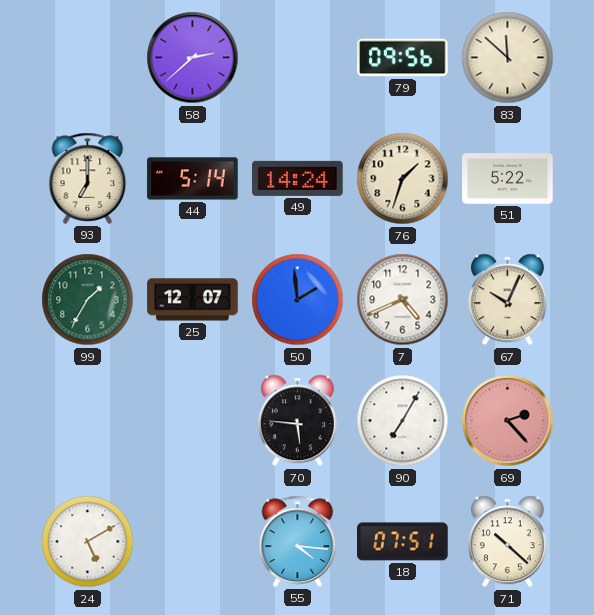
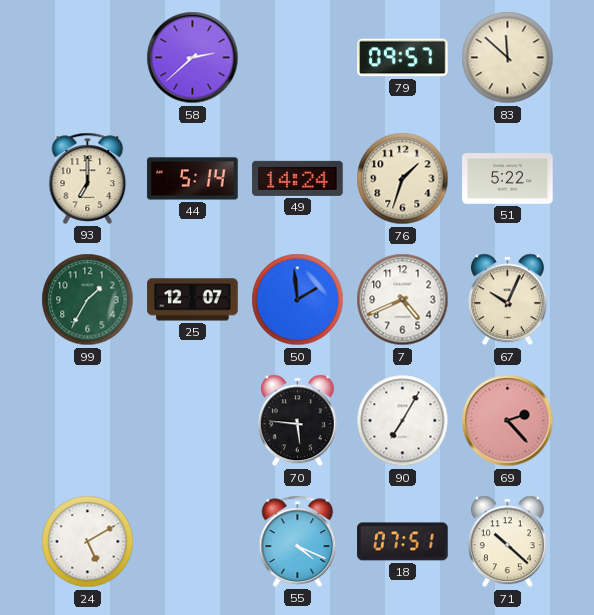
79: 09:56 -> 09:57
55: 4:16 -> 4:19
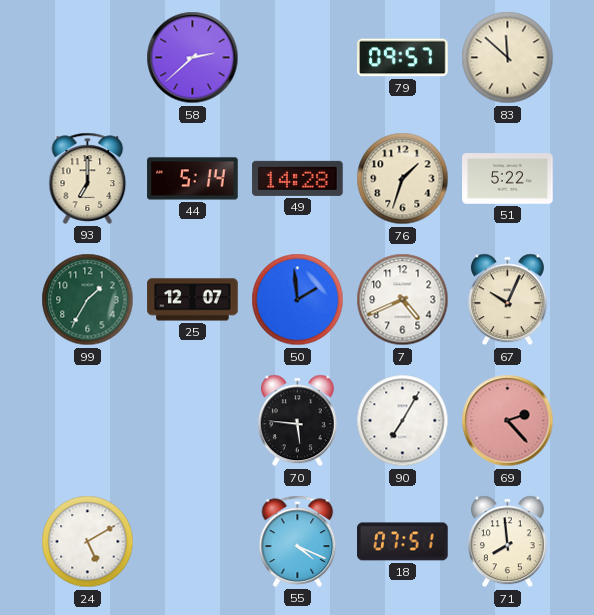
49: 14:24 -> 14:28
71: 10:22 -> 7:59
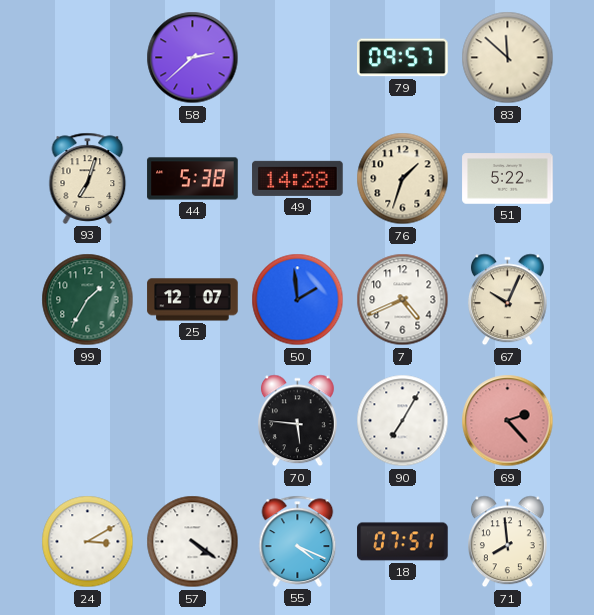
93: 7:00 -> 7:03
44: 5:14 -> 5:38
24: 5:10 -> 3:10
57: none -> 4:21
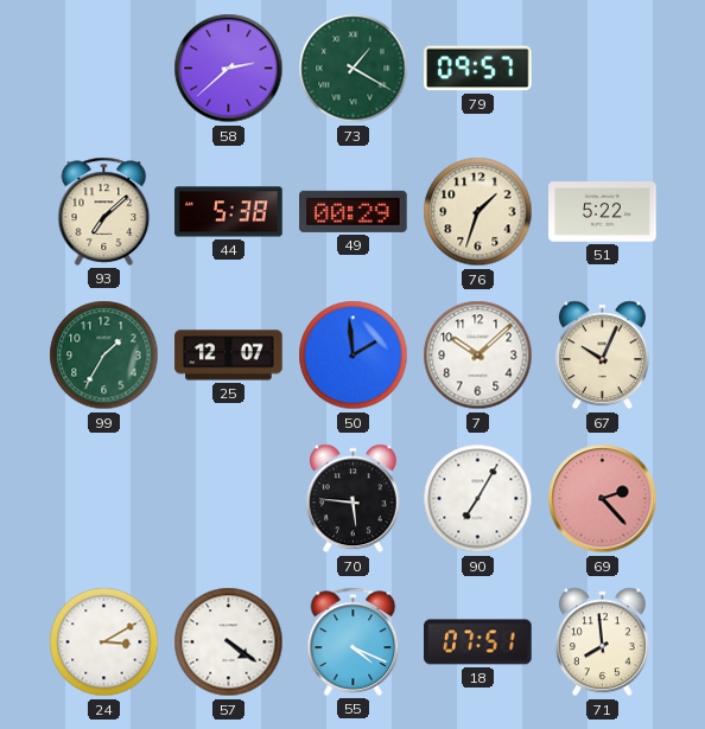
73: none -> 1:20
83: 11:52 -> none
93: 7:03 -> 7:08
49: 14:28 -> 00:29
7: 4:41 -> 10:08
